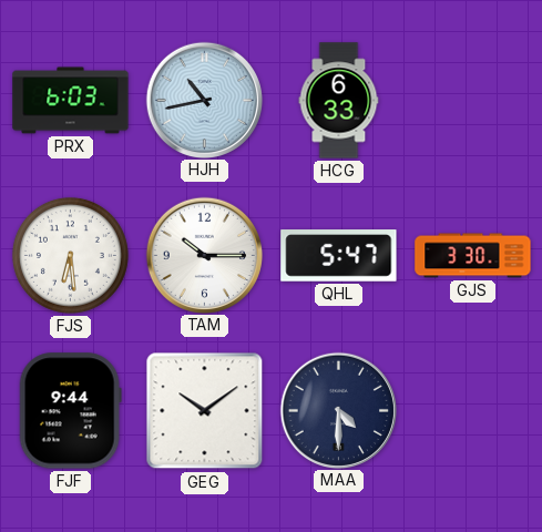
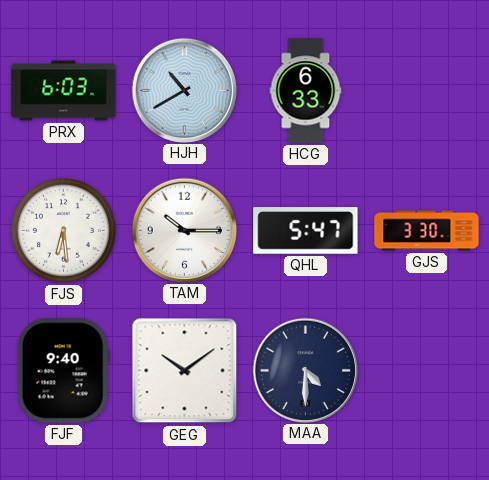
HJH: 10:43 -> 10:40
FJF: 9:44 -> 9:40
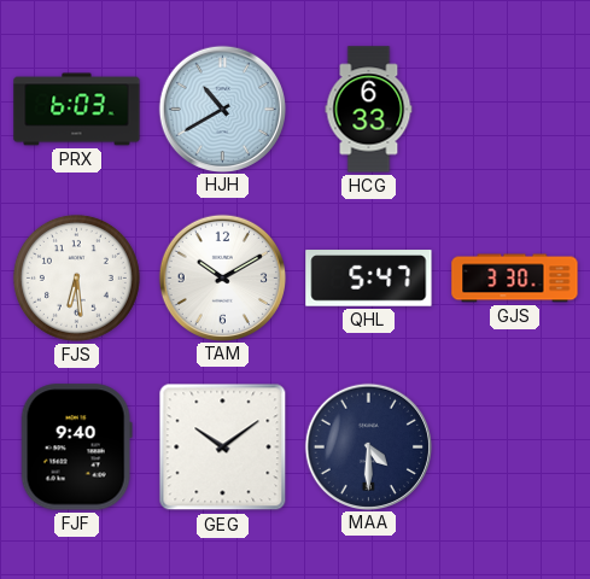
TAM: 10:15 -> 10:10
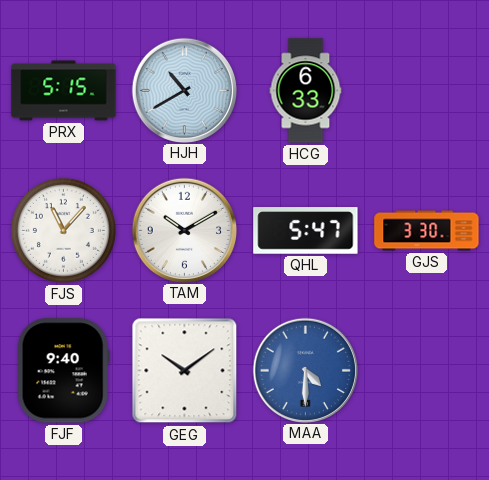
PRX: 6:03 -> 5:15
FJS: 6:29 -> 11:07
MAA dial: navy -> blue
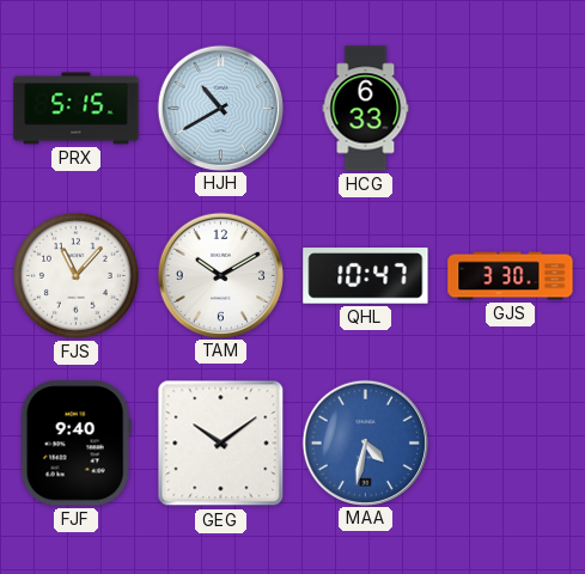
QHL: 5:47 -> 10:47
MAA: 4:30 -> 4:32
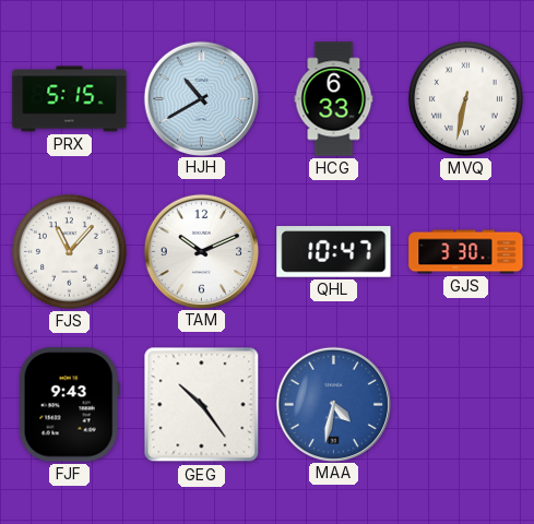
MVQ: none -> 6:32
TAM: 10:10 -> 10:11
FJF: 9:40 -> 9:43
GEG: 10:09 -> 10:24
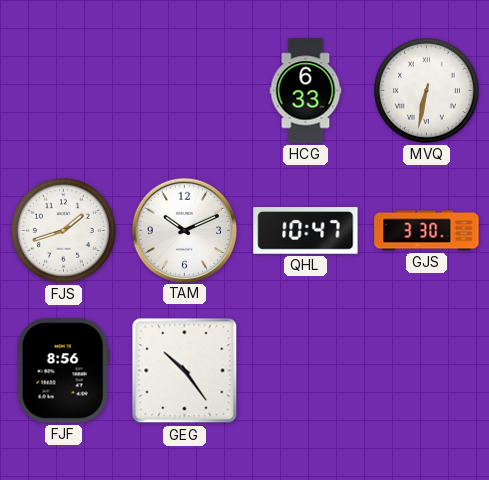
PRX: 5:15 -> none
HJH: 10:40 -> none
FJS: 11:07 -> 1:42
FJF: 9:43 -> 8:56
MAA: 4:32 -> none
